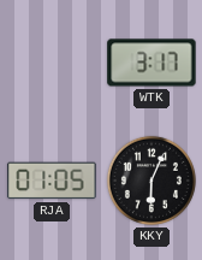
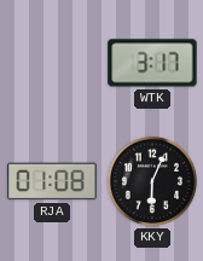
RJA: 01:05 -> 01:08
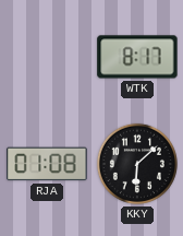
WTK: 3:17 -> 8:17
KKY: 6:04 -> 6:08
